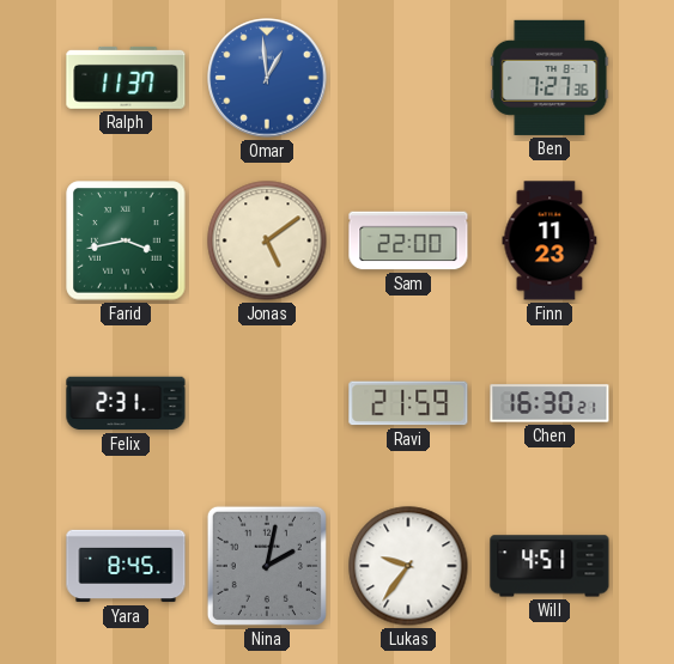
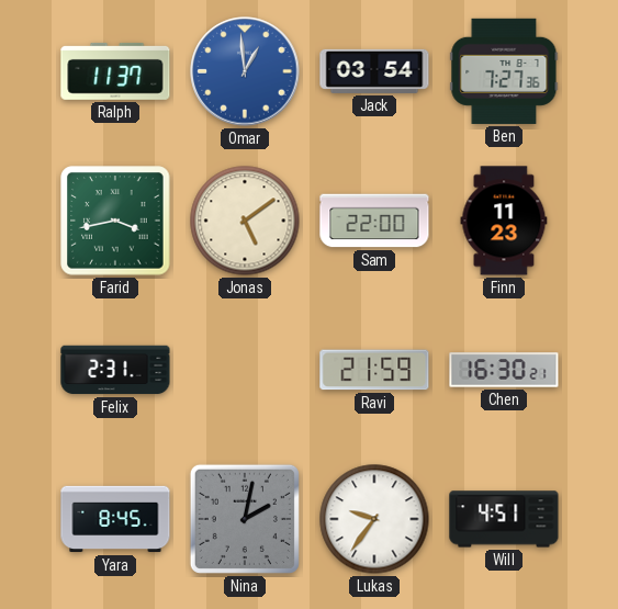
Jack: none -> 03:54
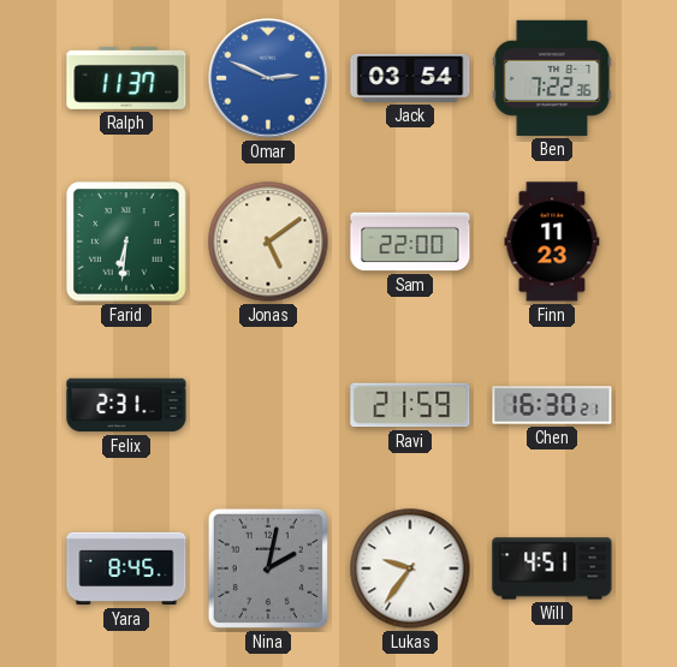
Omar: 12:59 -> 2:49
Ben: 7:27 -> 7:22
Farid: 3:43 -> 6:31
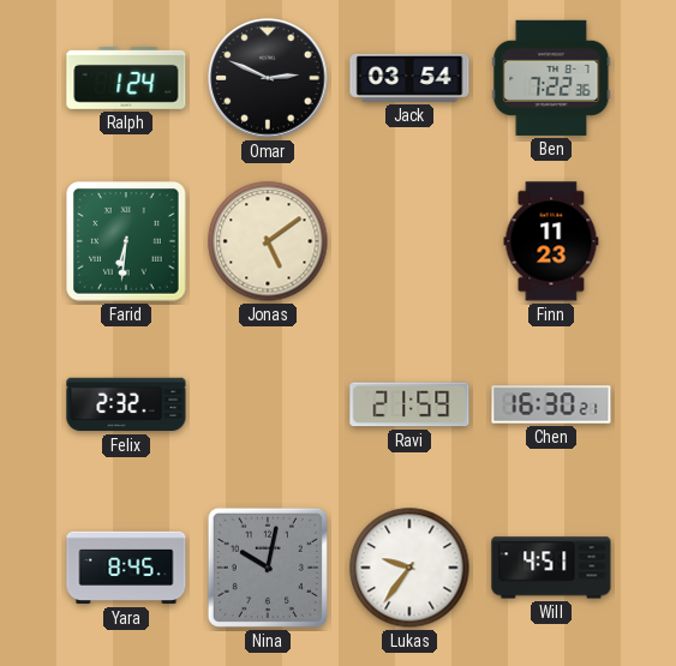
Ralph: 11:37 -> 1:24
Omar dial: blue -> black
Sam: 22:00 -> none
Felix: 2:31 -> 2:32
Nina: 2:02 -> 10:02
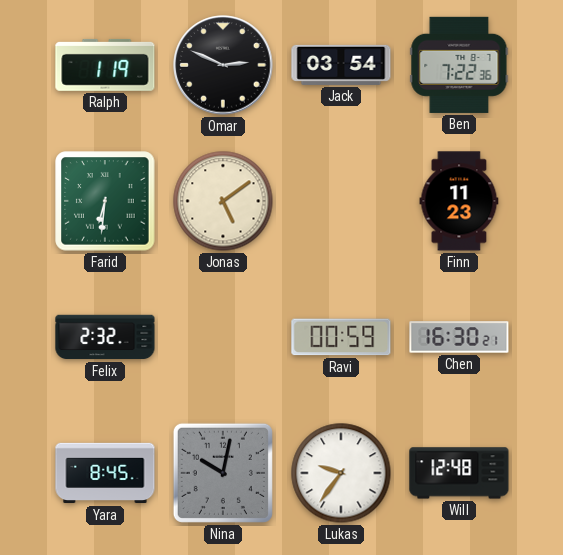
Ralph: 1:24 -> 1:19
Ravi: 21:59 -> 00:59
Will: 4:51 -> 12:48
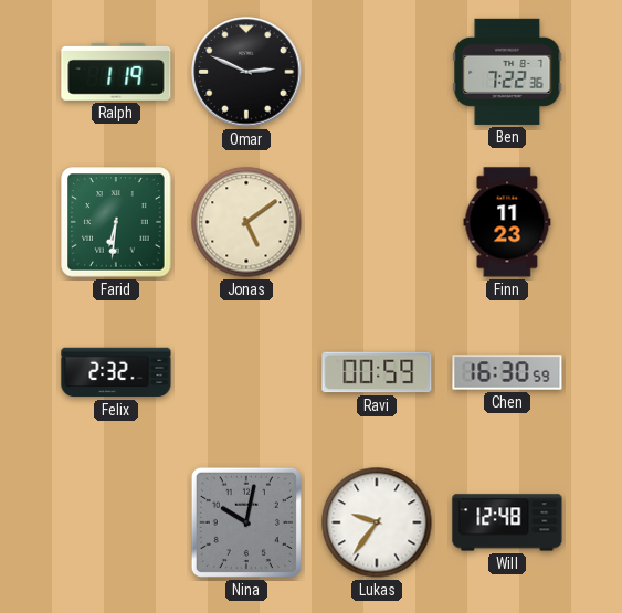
Jack: 03:54 -> none
Chen: 16:30:21 -> 16:30:59
Yara: 8:45 -> none
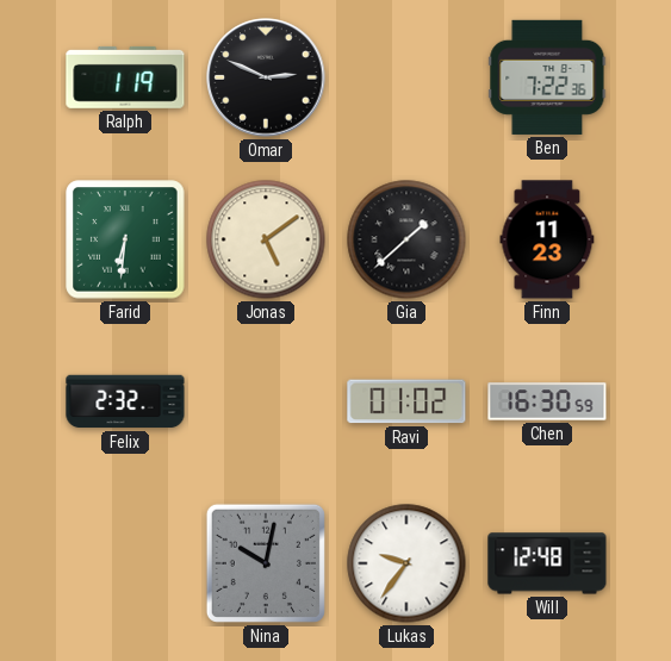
Gia: none -> 1:38
Ravi: 00:59 -> 01:02
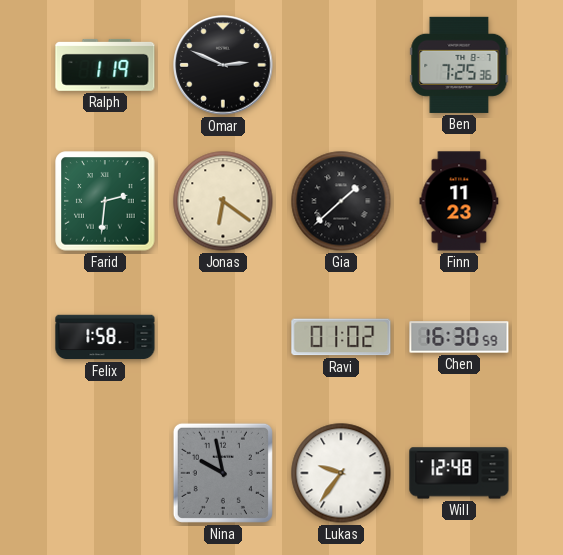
Ben: 7:22 -> 7:25
Farid: 6:31 -> 2:31
Jonas: 5:09 -> 6:21
Felix: 2:32 -> 1:58
Nina: 10:02 -> 9:58
